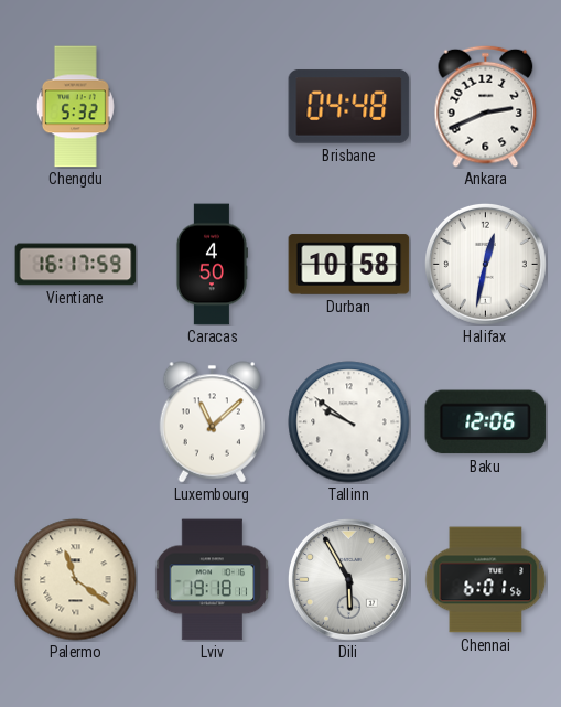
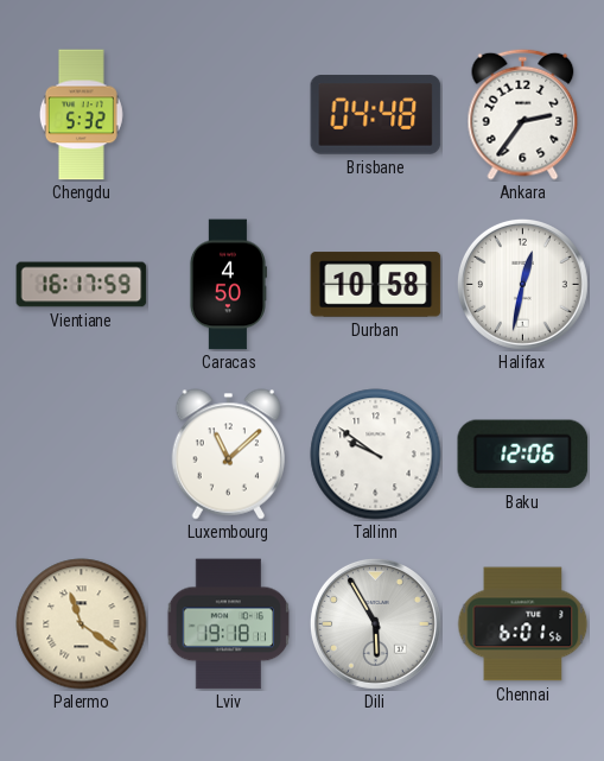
Ankara: 2:41 -> 2:36
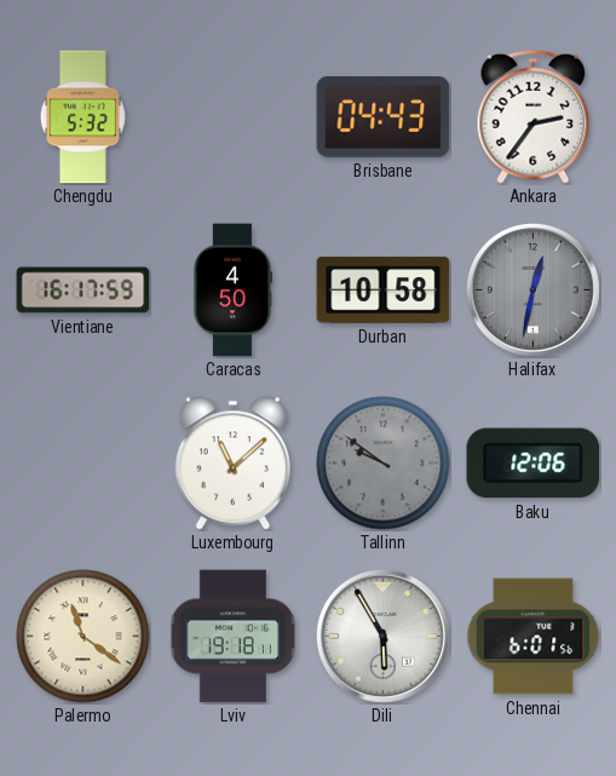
Brisbane: 04:48 -> 04:43
Halifax dial: white -> grey
Tallinn dial: white -> grey
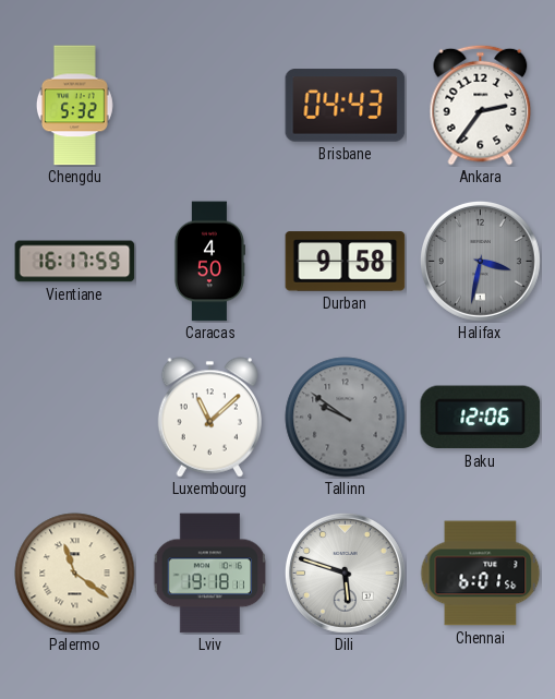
Durban: 10:58 -> 9:58
Halifax: 12:32 -> 3:32
Dili: 5:55 -> 5:48
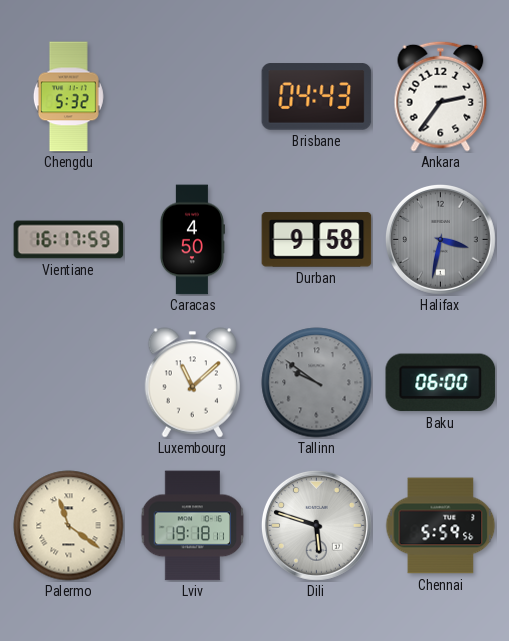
Baku: 12:06 -> 06:00
Chennai: 6:01 -> 5:59
